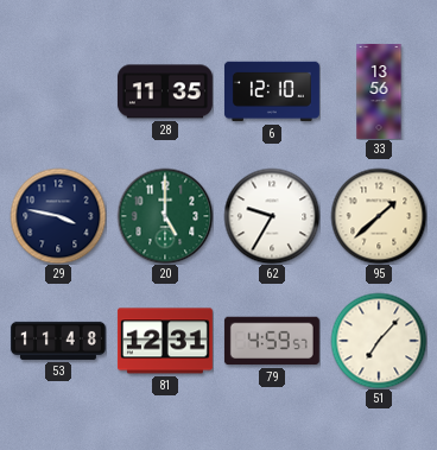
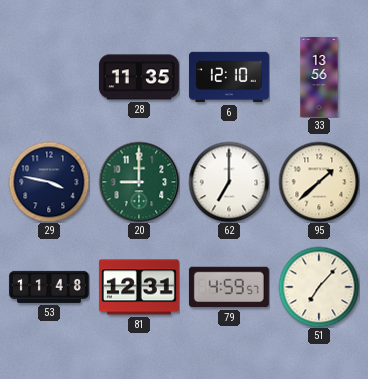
20: 5:00 -> 9:00
62: 9:35 -> 7:00
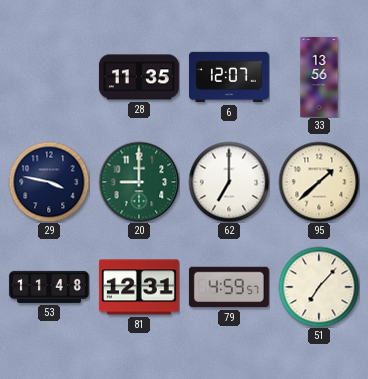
6: 12:10 -> 12:07
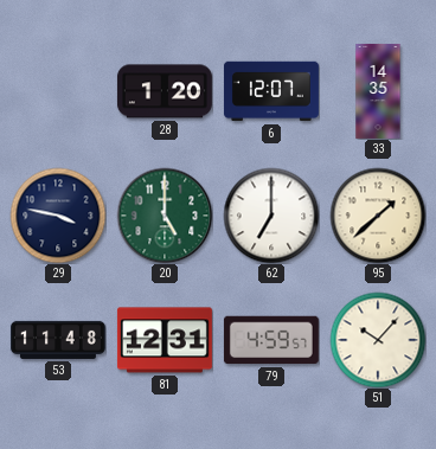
28: 11:35 -> 1:20
33: 13:56 -> 14:35
20: 9:00 -> 5:00
51: 7:07 -> 10:07
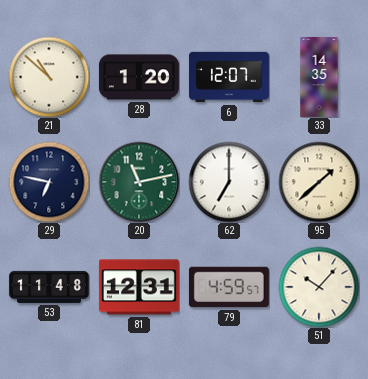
21: none -> 10:52
29: 3:47 -> 6:47
20: 5:00 -> 11:13
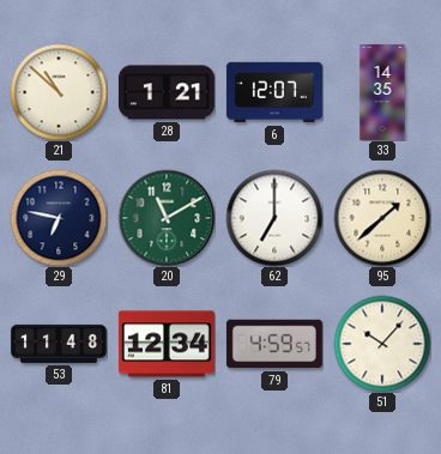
28: 1:20 -> 1:21
20: 11:13 -> 11:10
81: 12:31 -> 12:34
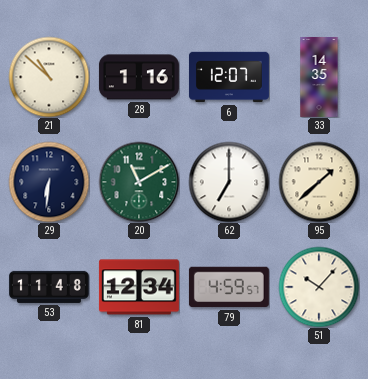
28: 1:21 -> 1:16
29: 6:47 -> 6:31
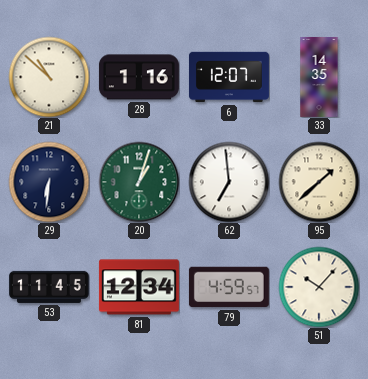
20: 11:10 -> 1:03
62: 7:00 -> 6:59
53: 11:48 -> 11:45
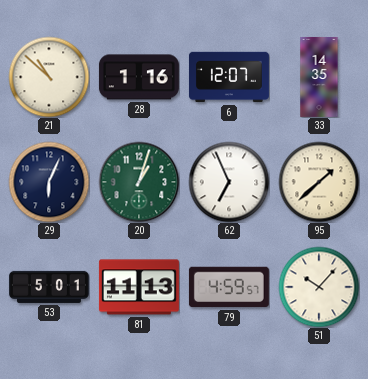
29: 6:31 -> 6:04
62: 6:59 -> 6:56
53: 11:45 -> 5:01
81: 12:34 -> 11:13
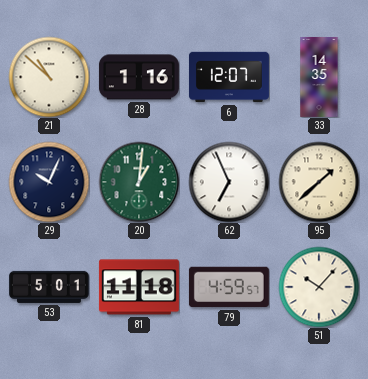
29: 6:04 -> 10:04
20: 1:03 -> 1:01
81: 11:13 -> 11:18
